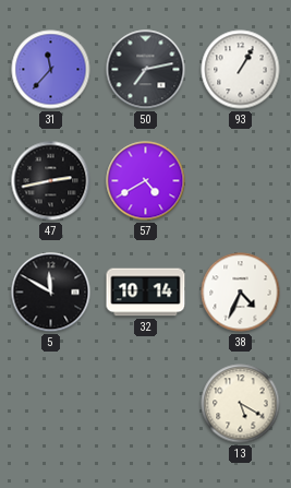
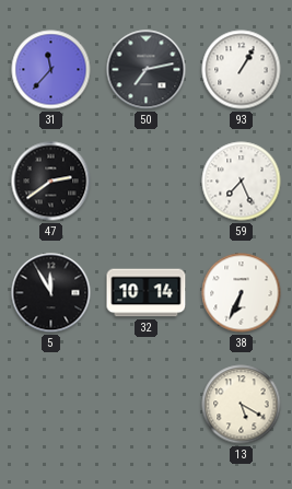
47: 2:43 -> 2:39
57: 4:40 -> none
59: none -> 7:26
5: 11:50 -> 11:55
38: 4:34 -> 6:34
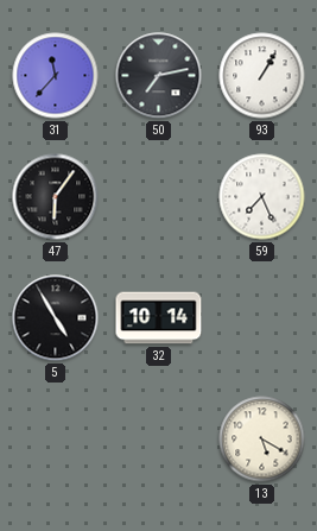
47: 2:39 -> 6:06
5: 11:55 -> 4:55
38: 6:34 -> none
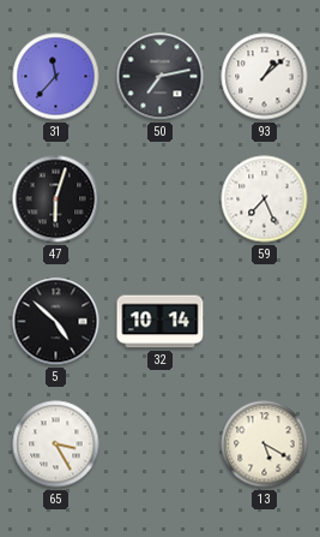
93: 1:05 -> 1:08
47: 6:06 -> 6:03
5: 4:55 -> 4:52
65: none -> 3:25
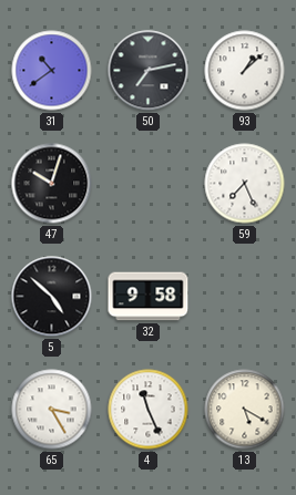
31: 11:37 -> 10:39
47: 6:03 -> 10:03
32: 10:14 -> 9:58
4: none -> 11:26
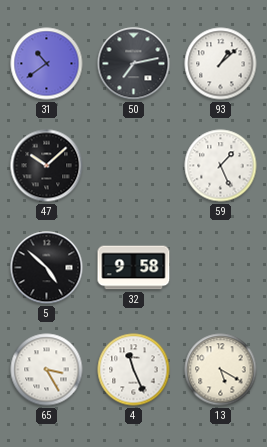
47: 10:03 -> 10:08
59: 7:26 -> 1:26
